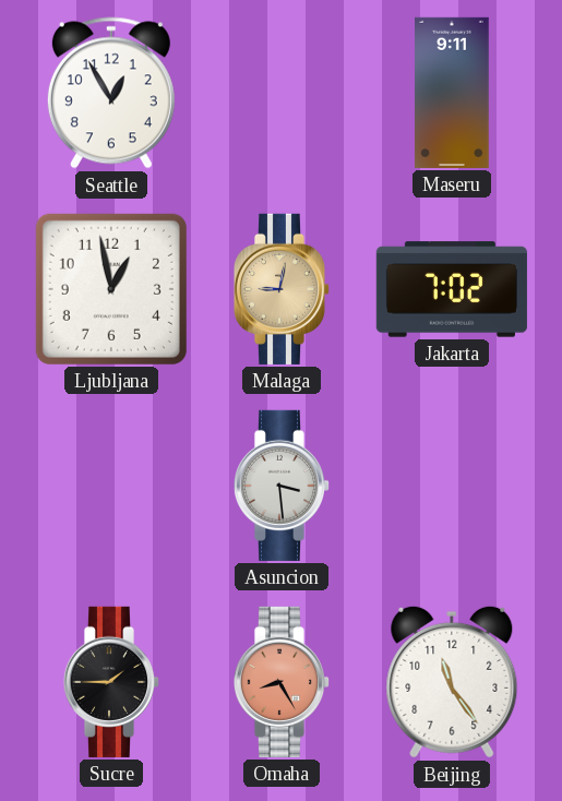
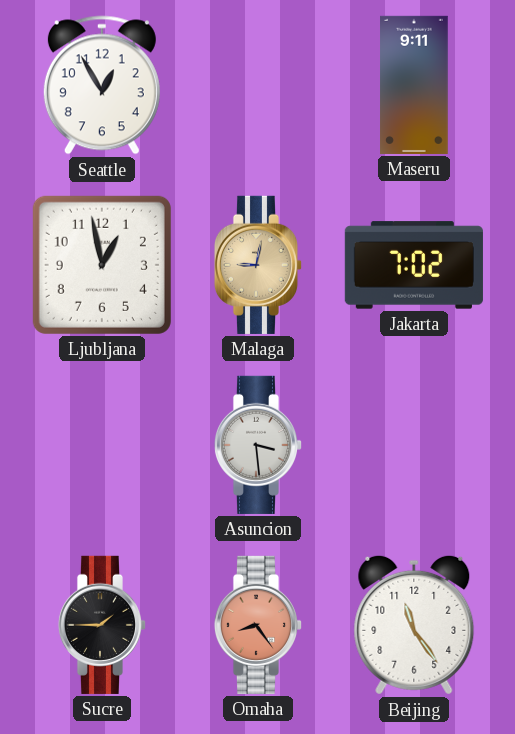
Omaha: 8:25 -> 8:24
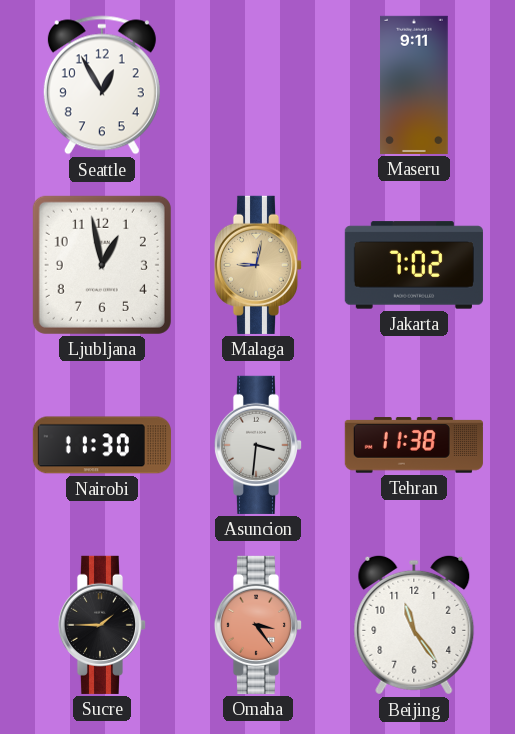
Nairobi: none -> 11:30
Asuncion: 3:29 -> 3:31
Tehran: none -> 11:38
Omaha: 8:24 -> 3:24
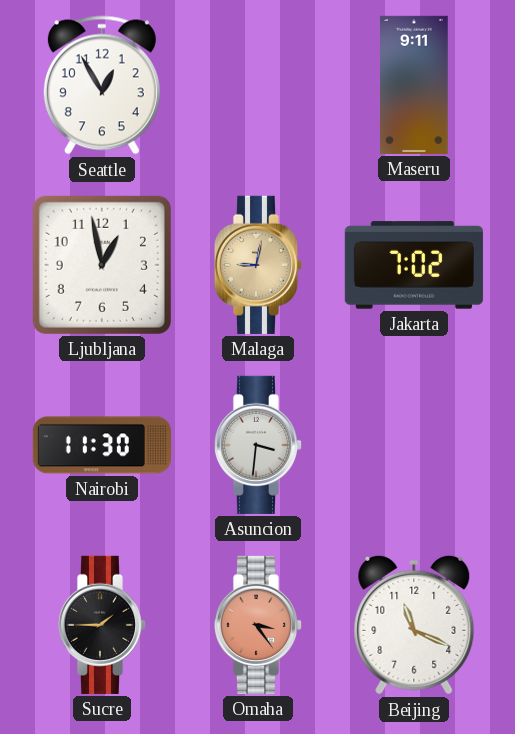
Tehran: 11:38 -> none
Beijing: 11:24 -> 11:19
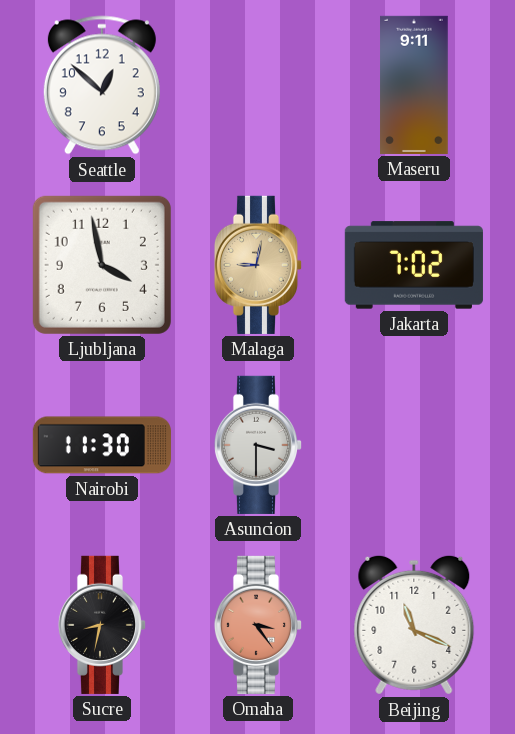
Seattle: 12:55 -> 12:52
Ljubljana: 12:58 -> 3:58
Asuncion: 3:31 -> 3:30
Sucre: 1:45 -> 8:32
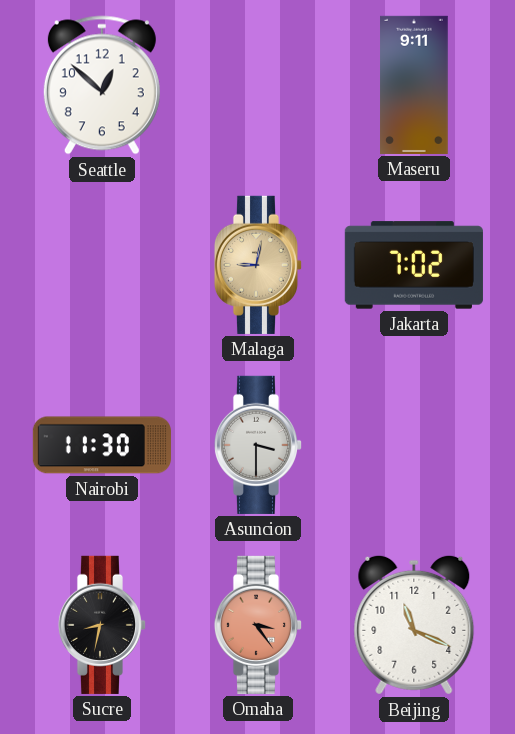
Ljubljana: 3:58 -> none
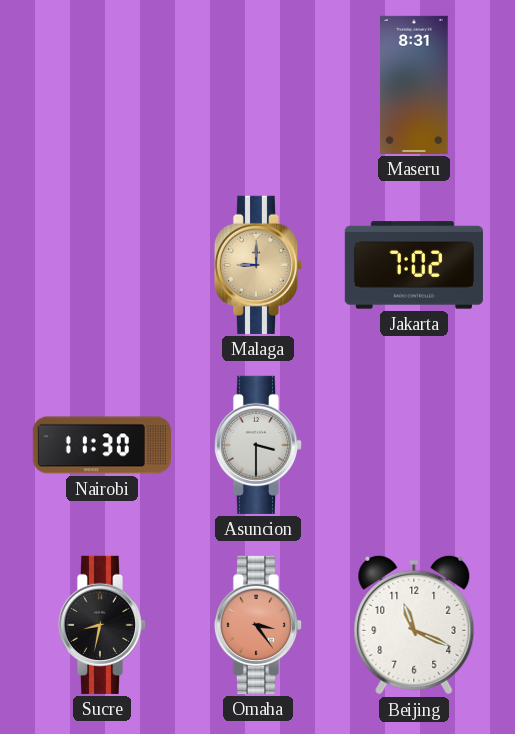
Seattle: 12:52 -> none
Maseru: 9:11 -> 8:31
Malaga: 9:02 -> 9:00
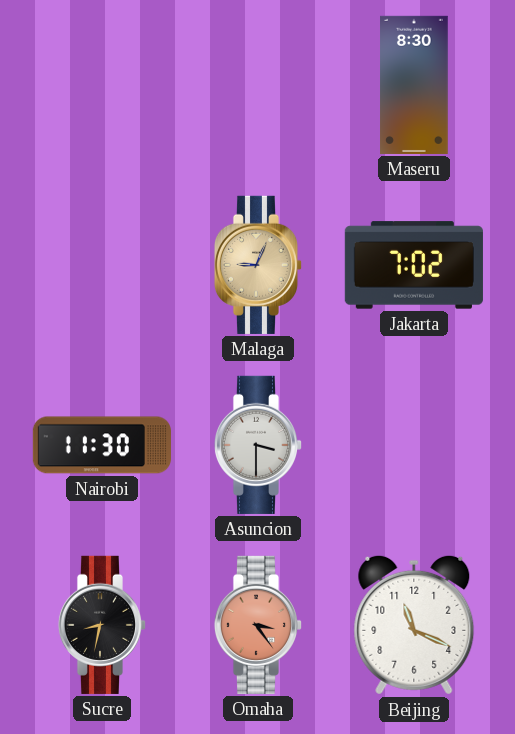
Maseru: 8:31 -> 8:30
Malaga: 9:00 -> 9:04
